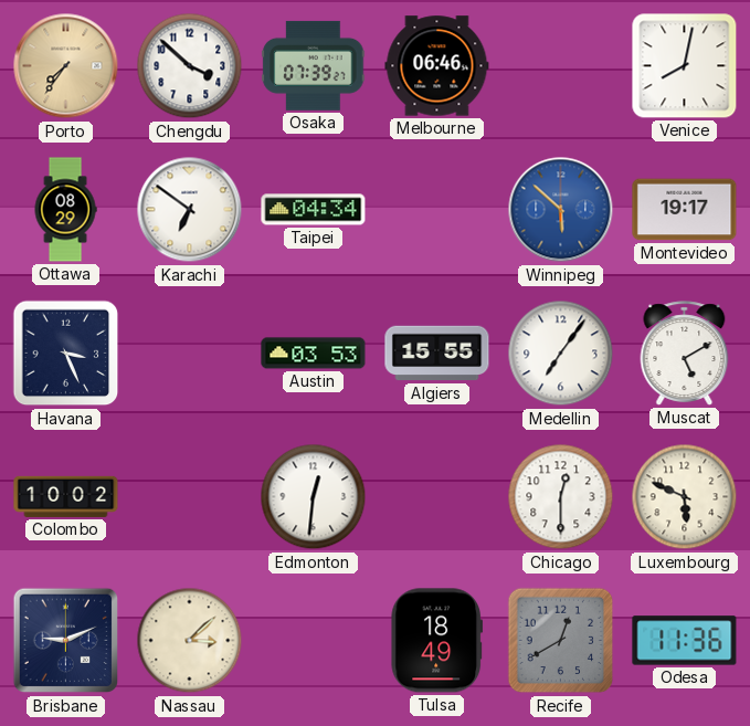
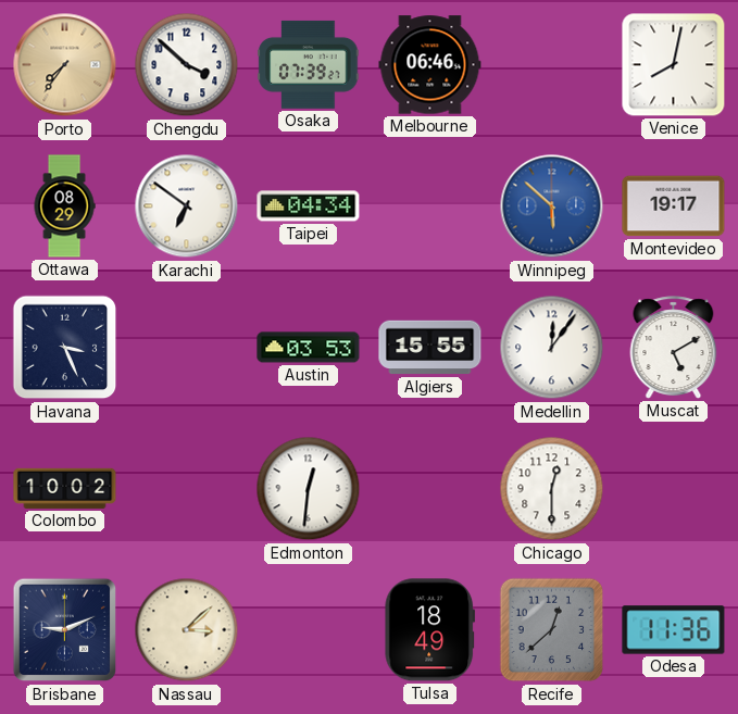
Medellin: 7:06 -> 12:06
Luxembourg: 5:49 -> none
Recife: 12:40 -> 12:38
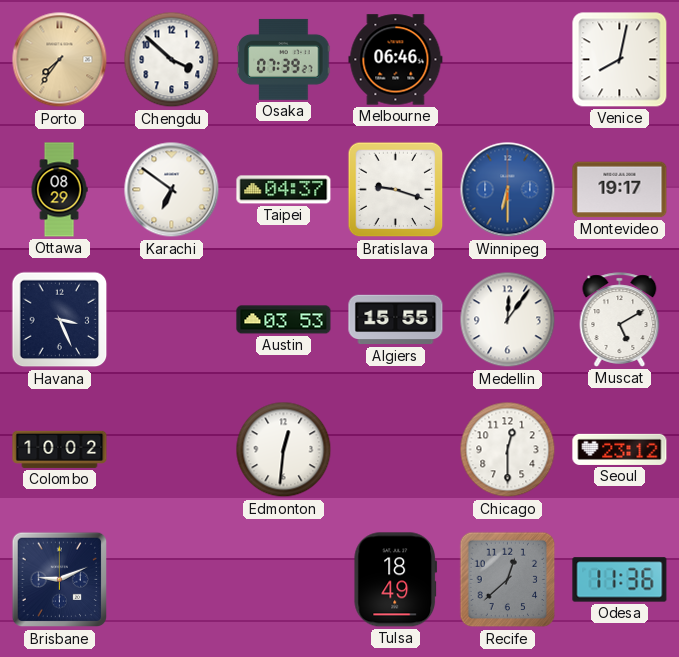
Taipei: 04:34 -> 04:37
Bratislava: none -> 9:18
Winnipeg: 5:52 -> 6:30
Seoul: none -> 23:12
Nassau: 3:08 -> none
